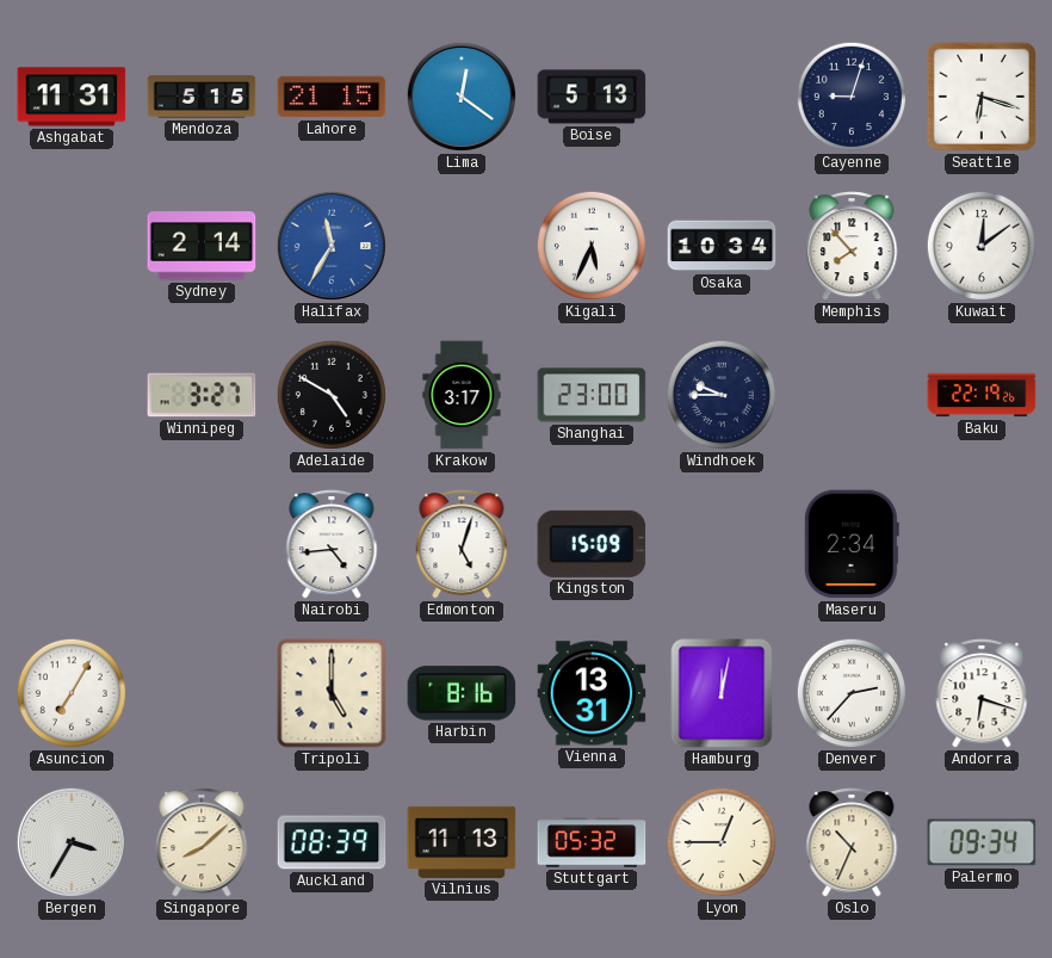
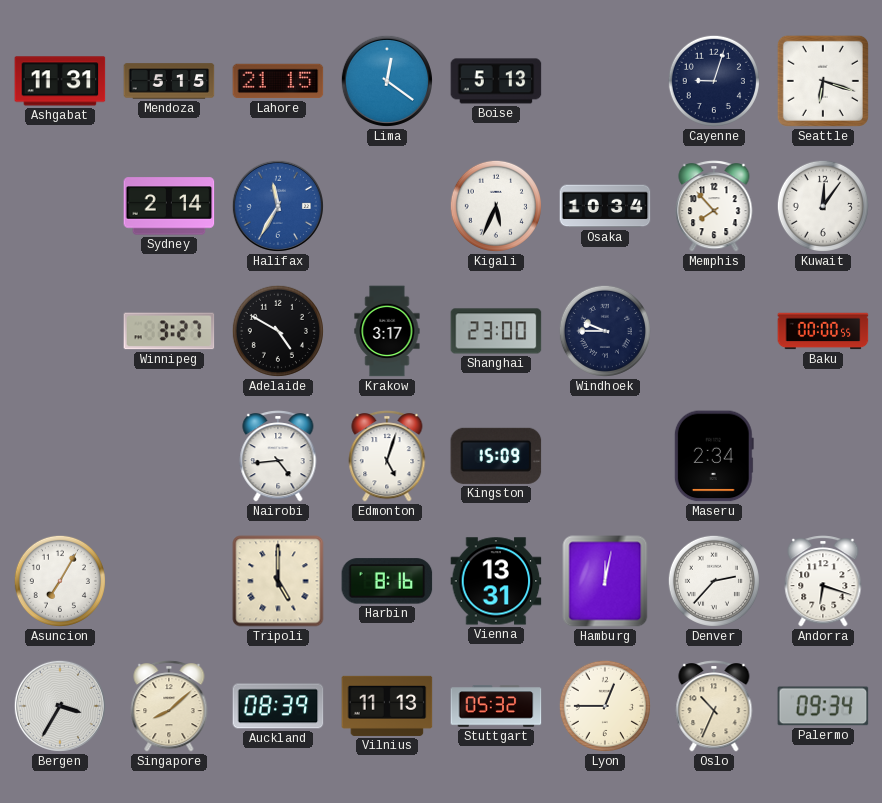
Kuwait: 12:09 -> 12:06
Baku: 22:19 -> 00:00
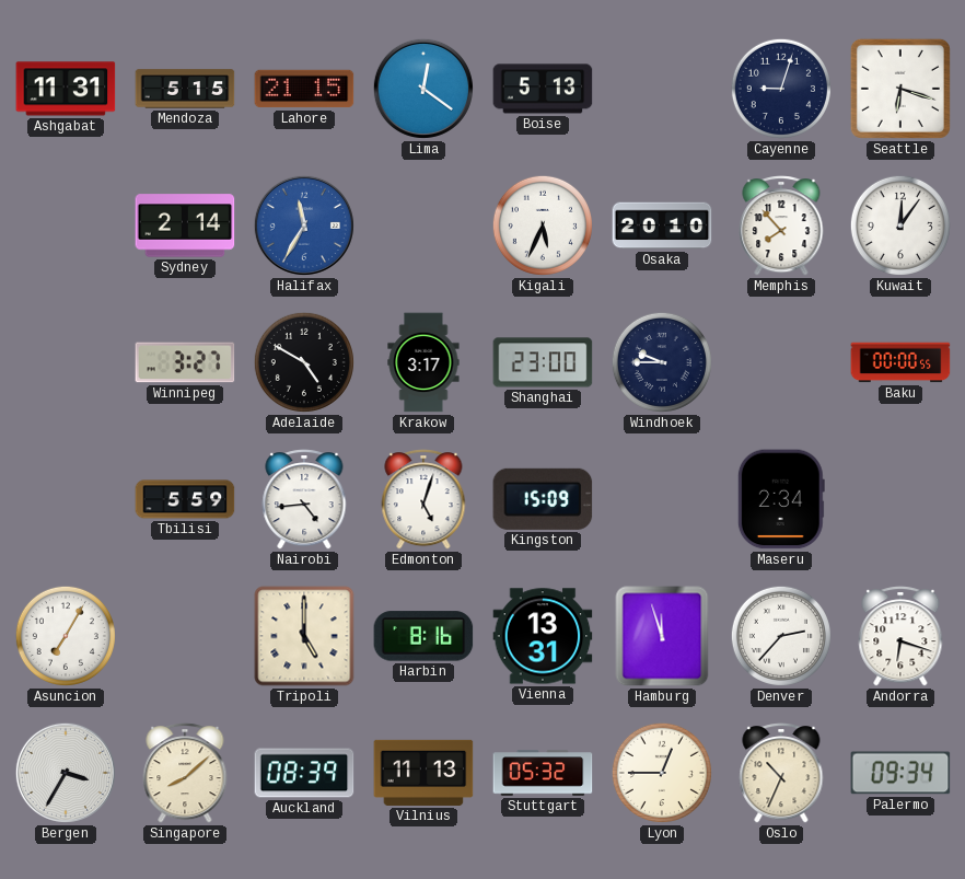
Osaka: 10:34 -> 20:10
Tbilisi: none -> 5:59
Hamburg: 12:02 -> 11:57
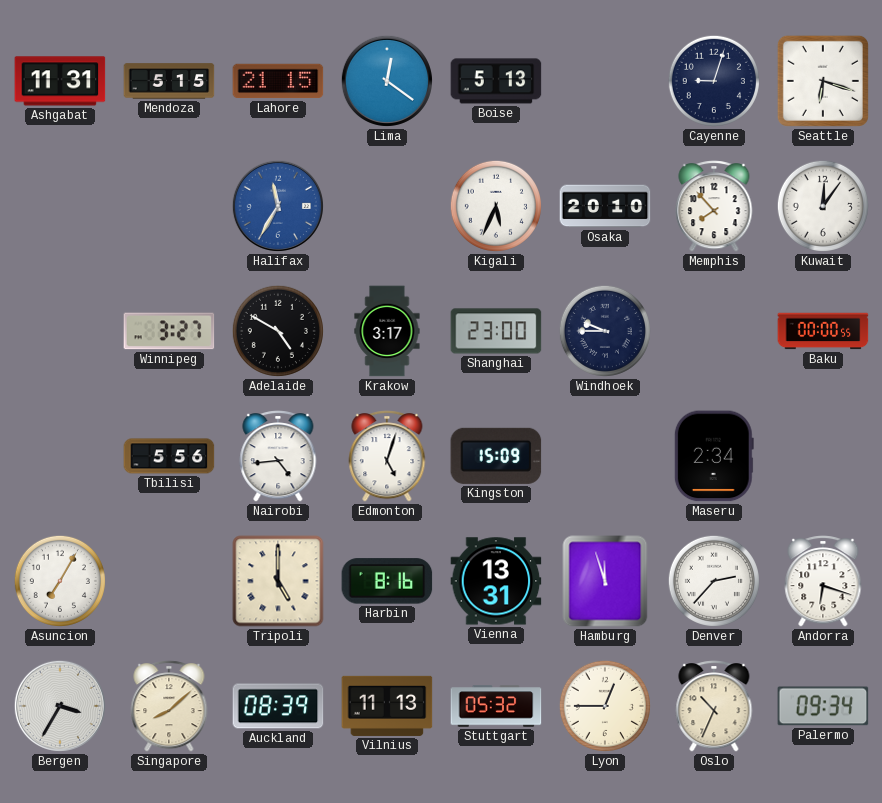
Sydney: 2:14 -> none
Tbilisi: 5:59 -> 5:56
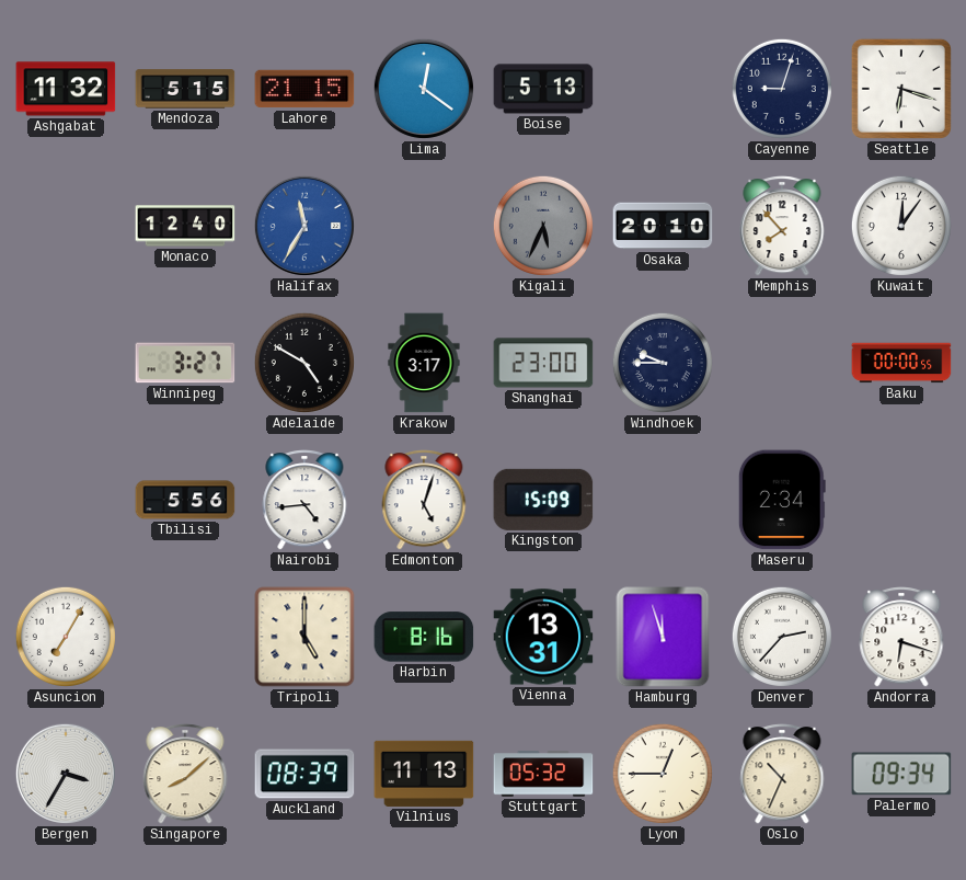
Ashgabat: 11:31 -> 11:32
Monaco: none -> 12:40
Kigali dial: white -> grey
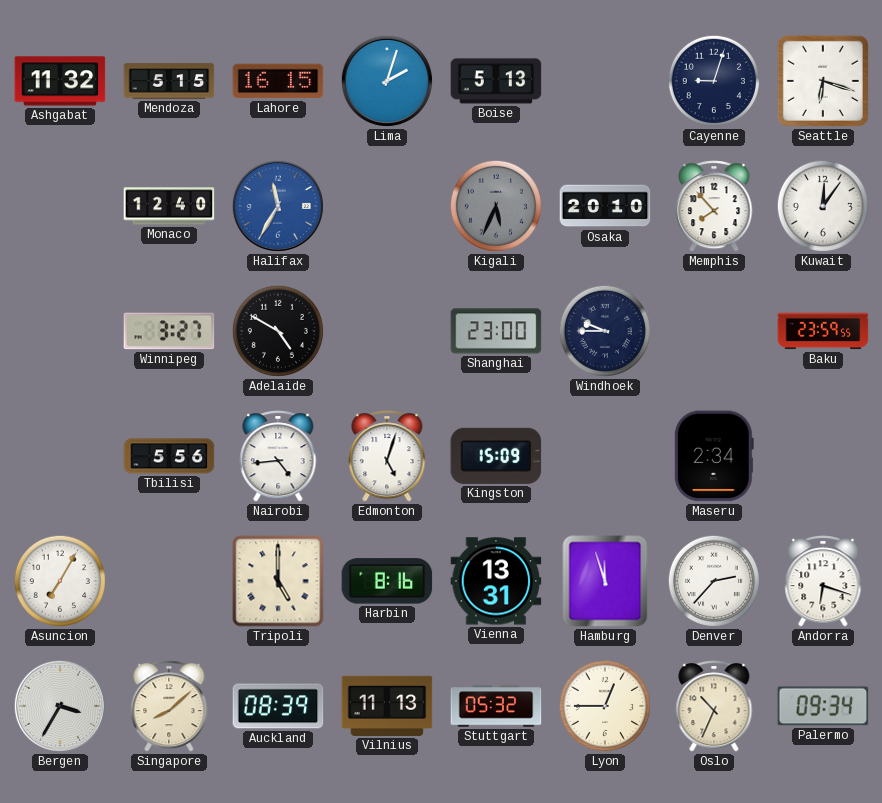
Lahore: 21:15 -> 16:15
Lima: 12:21 -> 2:03
Krakow: 3:17 -> none
Baku: 00:00 -> 23:59
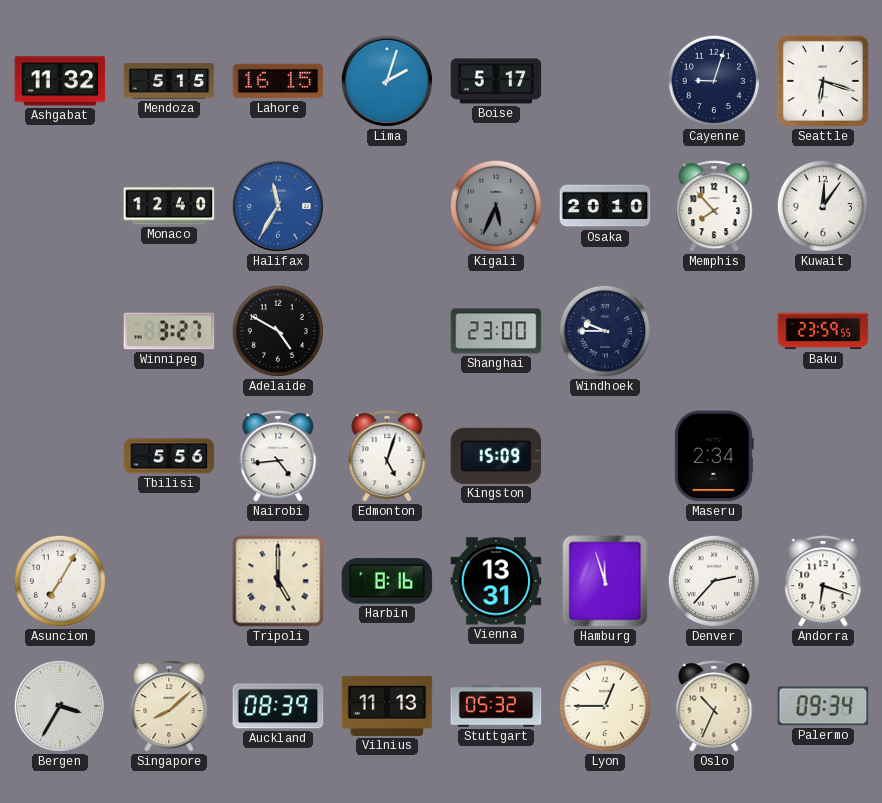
Boise: 5:13 -> 5:17
